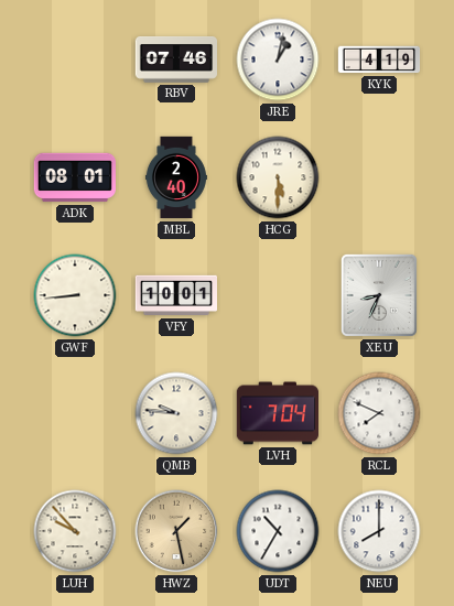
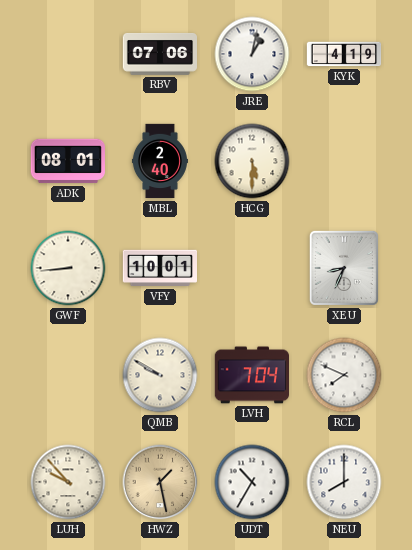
RBV: 07:46 -> 07:06
QMB: 9:46 -> 9:50
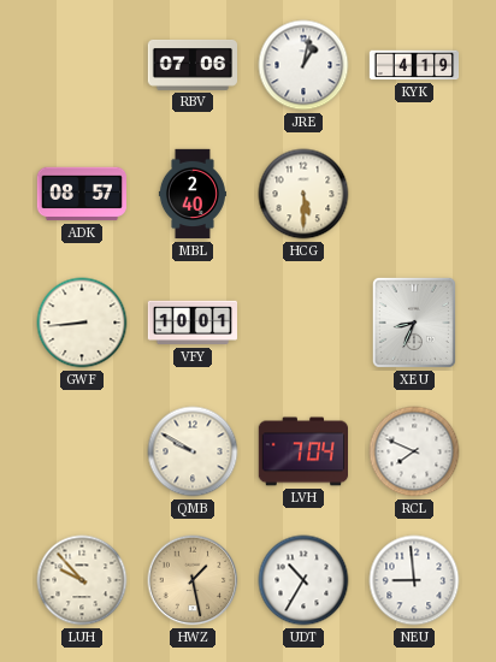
ADK: 08:01 -> 08:57
NEU: 8:00 -> 8:59
